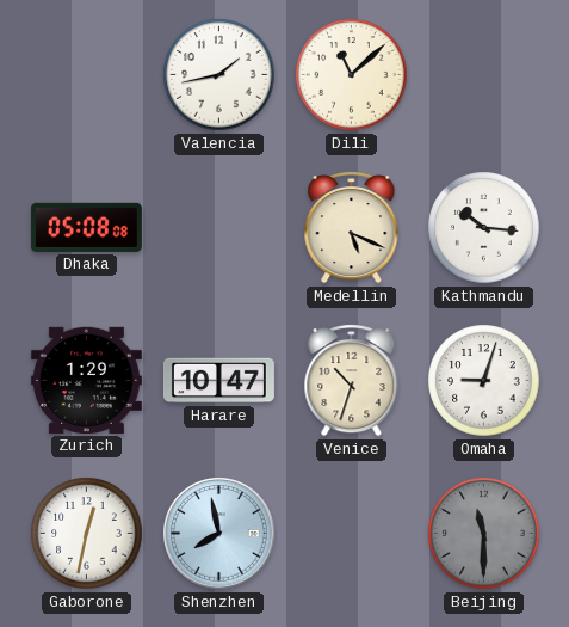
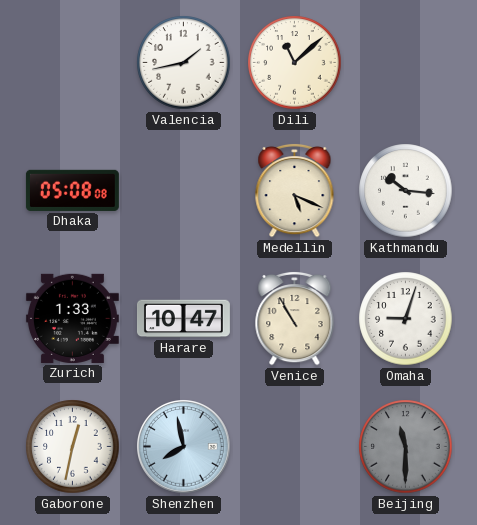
Zurich: 1:29 -> 1:33
Venice: 10:33 -> 10:55
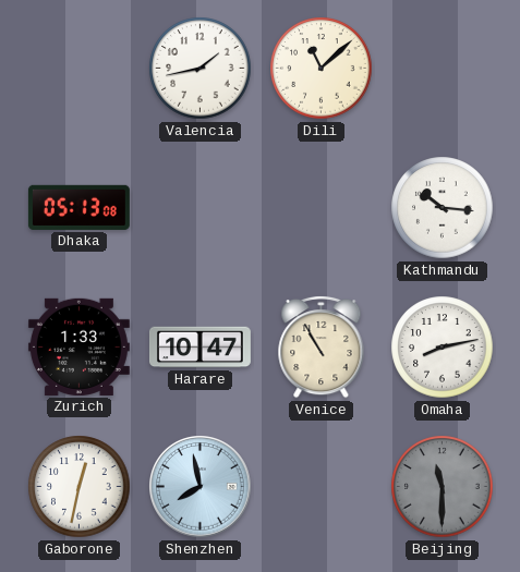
Dhaka: 05:08 -> 05:13
Medellin: 5:19 -> none
Omaha: 9:03 -> 8:13
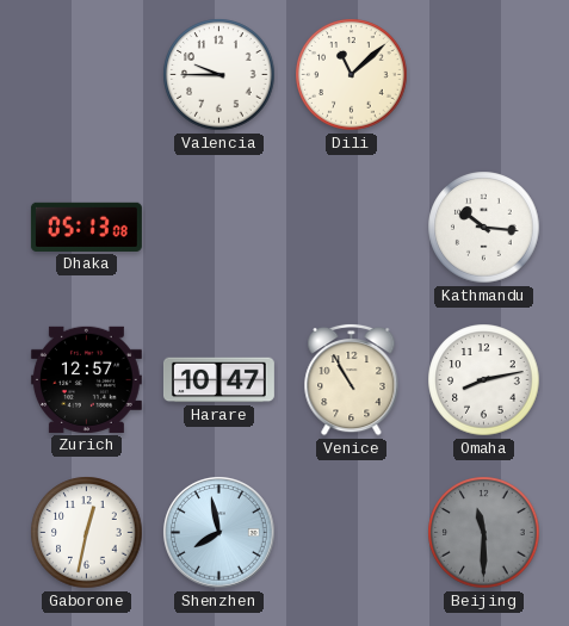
Valencia: 1:43 -> 9:45
Zurich: 1:33 -> 12:57
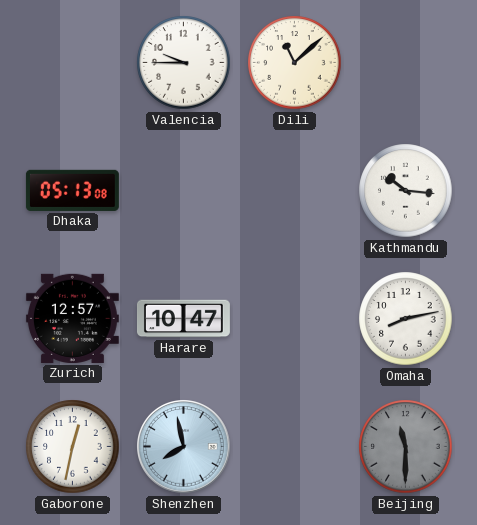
Venice: 10:55 -> none
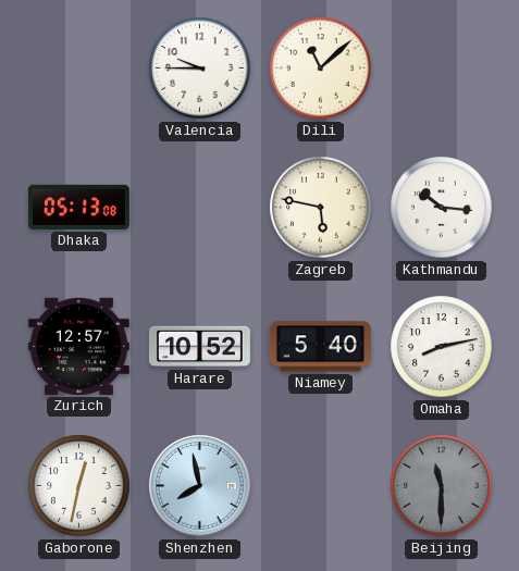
Zagreb: none -> 5:47
Harare: 10:47 -> 10:52
Niamey: none -> 5:40
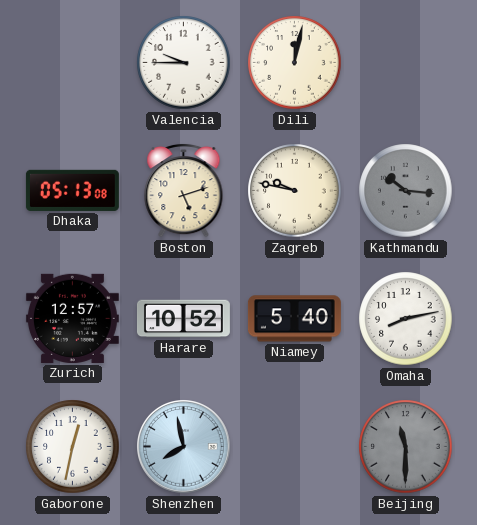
Dili: 11:08 -> 12:02
Boston: none -> 5:12
Zagreb: 5:47 -> 9:47
Kathmandu dial: white -> grey
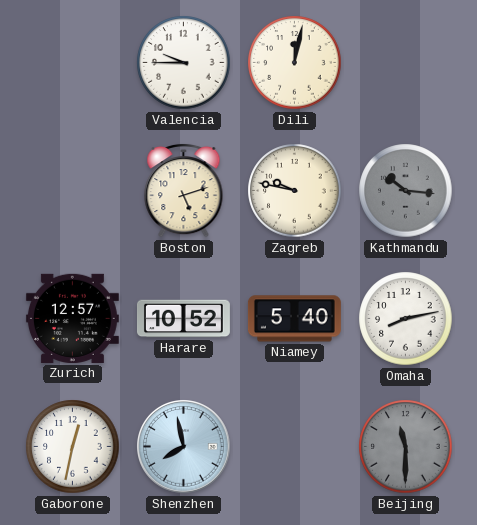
Dhaka: 05:13 -> none
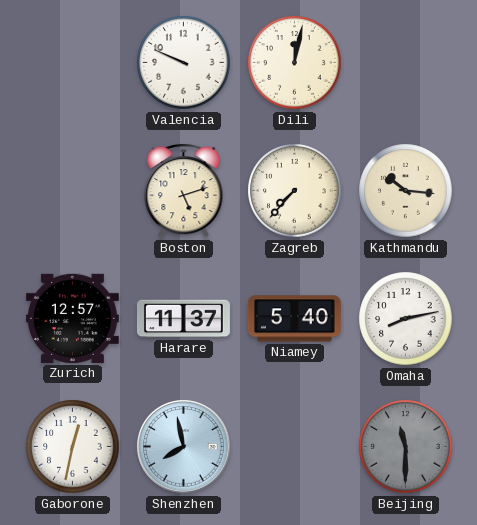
Valencia: 9:45 -> 9:49
Zagreb: 9:47 -> 7:37
Kathmandu dial: grey -> cream
Harare: 10:52 -> 11:37
